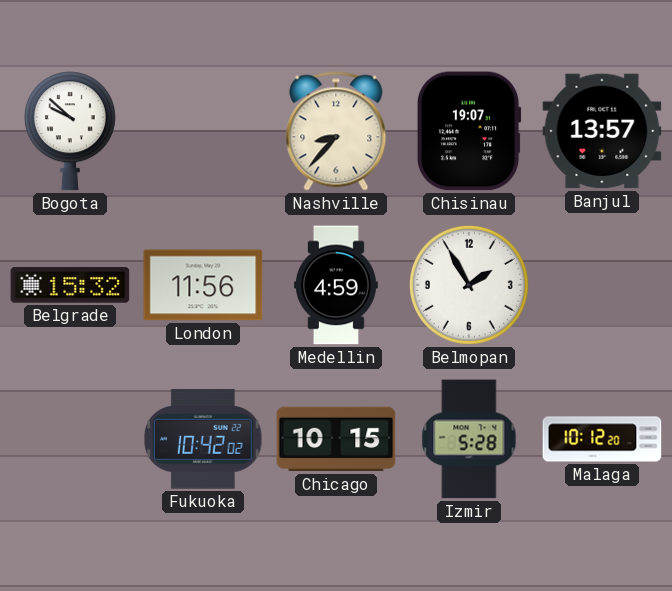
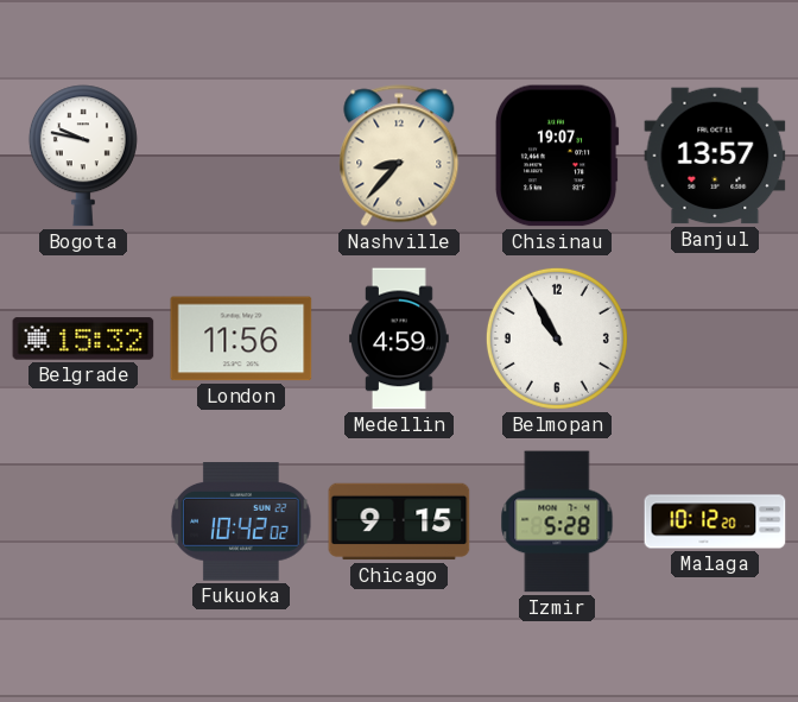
Bogota: 9:52 -> 9:47
Belmopan: 1:55 -> 10:55
Chicago: 10:15 -> 9:15
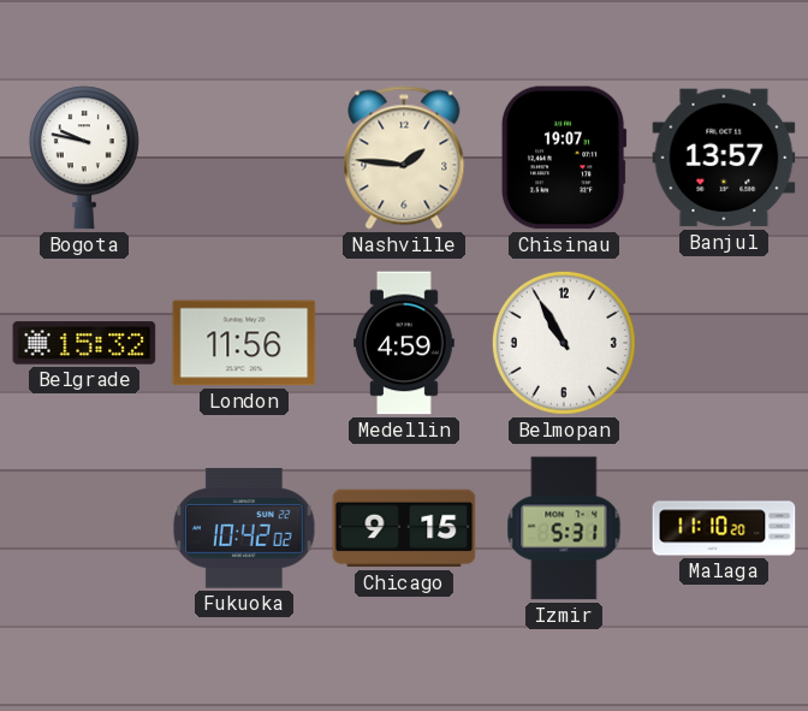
Nashville: 8:37 -> 1:46
Izmir: 5:28 -> 5:31
Malaga: 10:12 -> 11:10
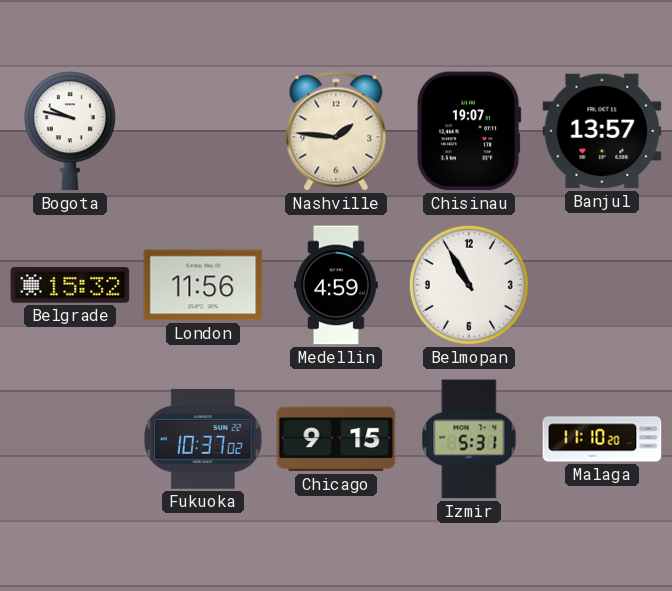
Fukuoka: 10:42 -> 10:37
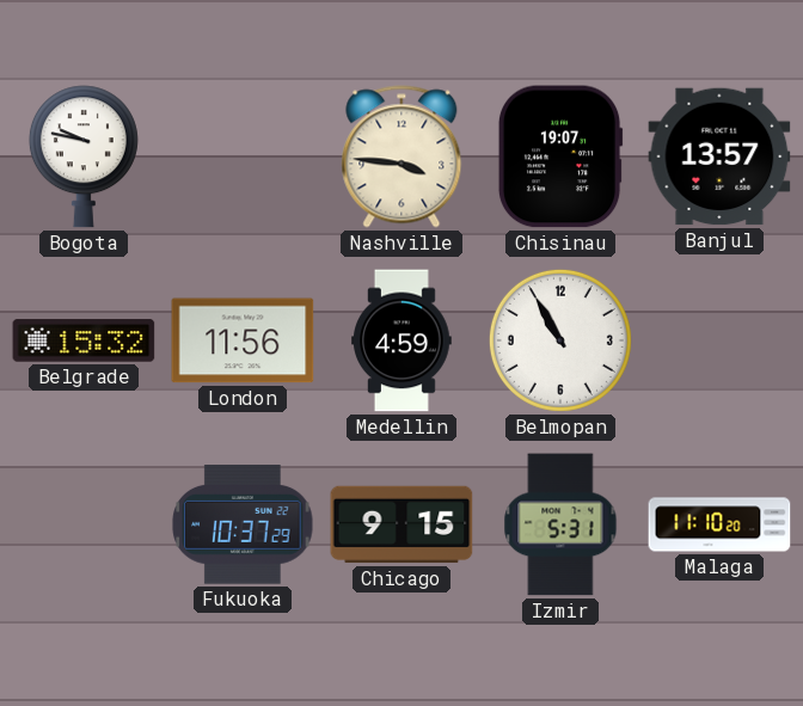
Nashville: 1:46 -> 3:46
Fukuoka: 10:37:02 -> 10:37:29
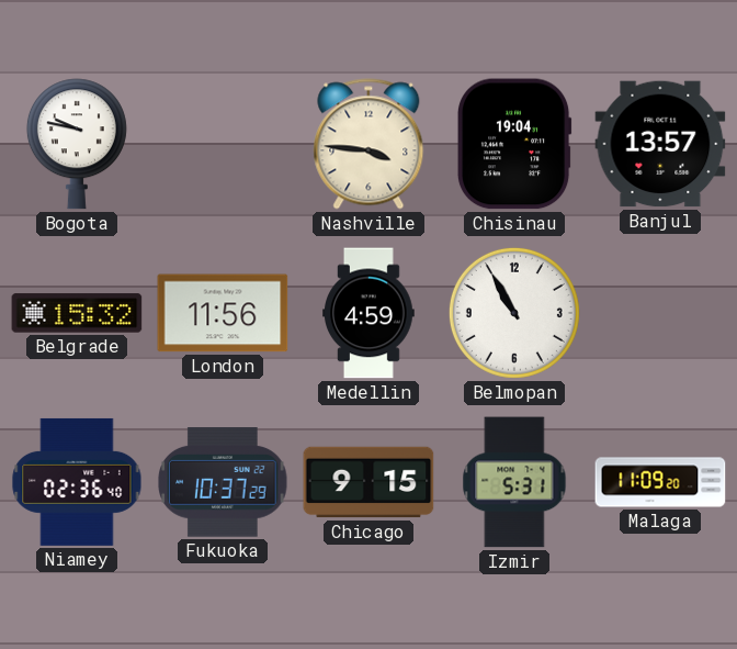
Chisinau: 19:07 -> 19:04
Niamey: none -> 02:36
Malaga: 11:10 -> 11:09
